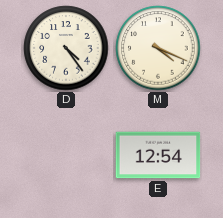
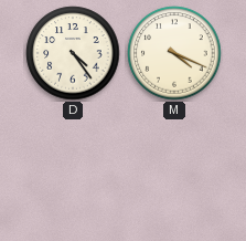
E: 12:54 -> none
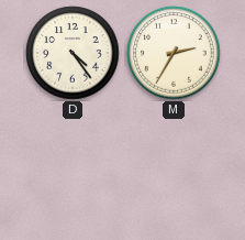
M: 4:19 -> 2:35
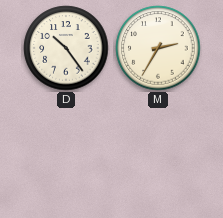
D: 4:24 -> 10:24
